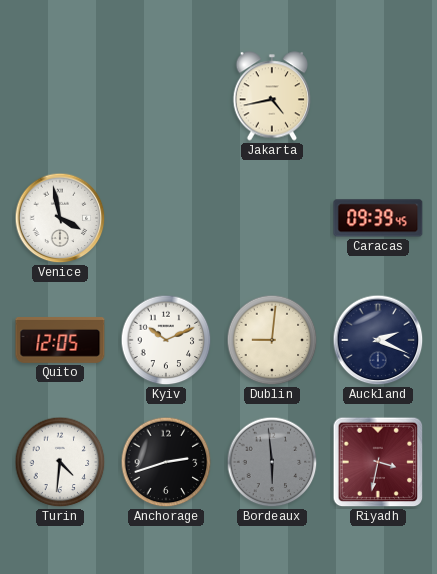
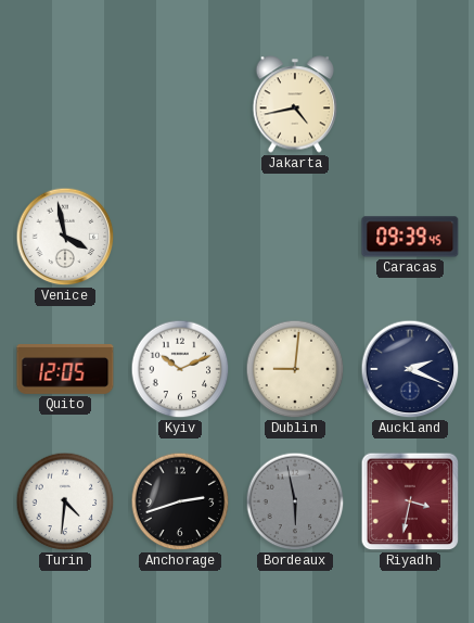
Bordeaux: 5:59 -> 5:58
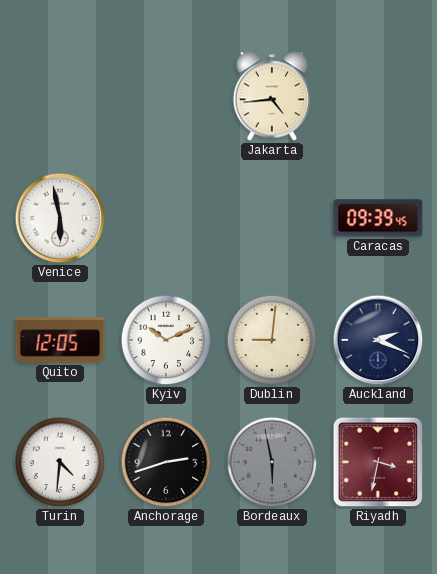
Jakarta: 4:43 -> 4:44
Venice: 3:58 -> 5:58
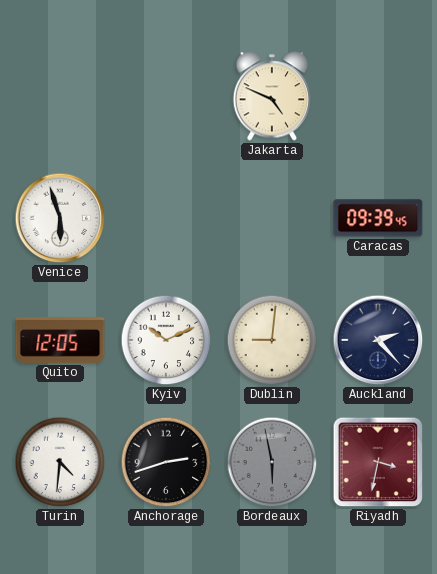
Jakarta: 4:44 -> 4:49
Venice: 5:58 -> 5:57
Auckland: 2:19 -> 2:23
